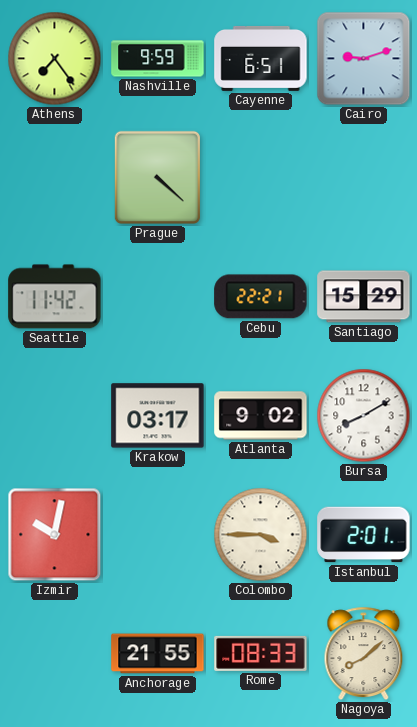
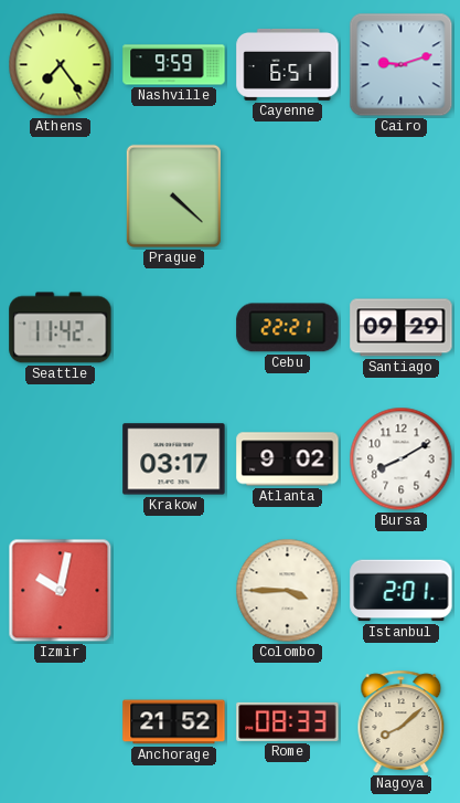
Santiago: 15:29 -> 09:29
Anchorage: 21:55 -> 21:52
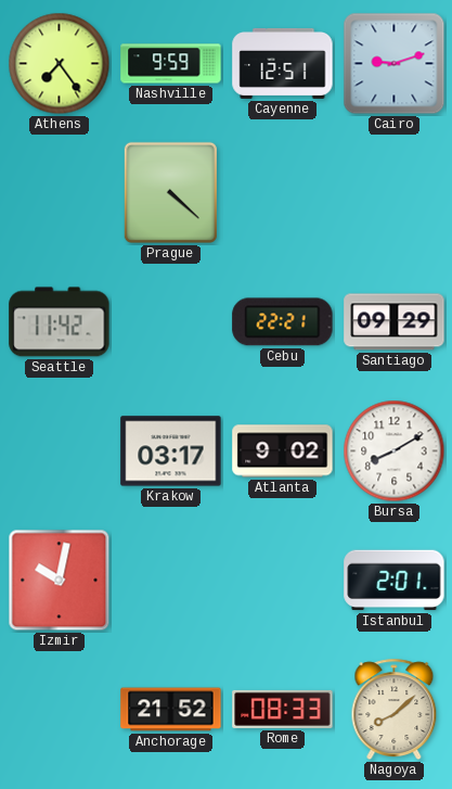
Cayenne: 6:51 -> 12:51
Colombo: 3:45 -> none
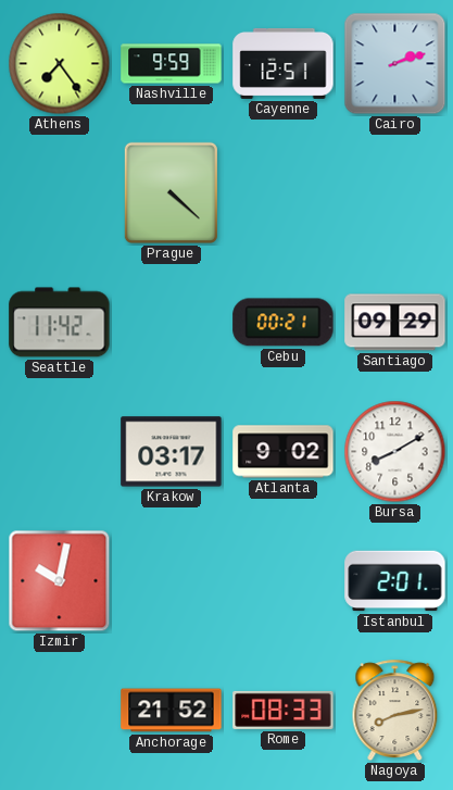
Cairo: 9:12 -> 2:12
Cebu: 22:21 -> 00:21
Nagoya: 8:08 -> 8:13
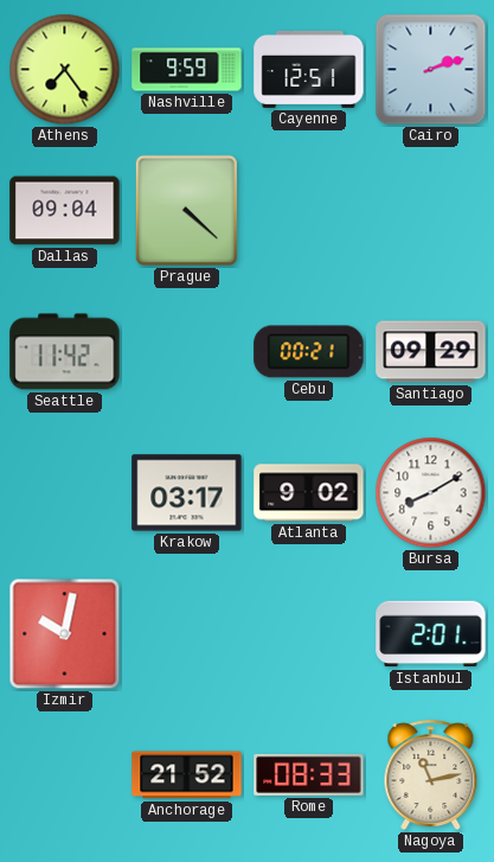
Dallas: none -> 09:04
Nagoya: 8:13 -> 11:13
